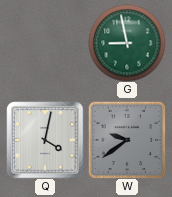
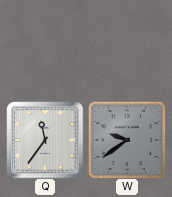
G: 8:58 -> none
Q: 4:02 -> 11:36
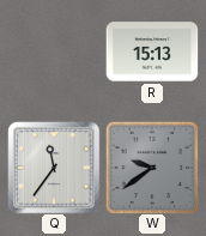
R: none -> 15:13
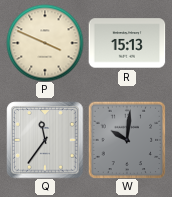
P: none -> 3:49
W: 9:39 -> 10:01
